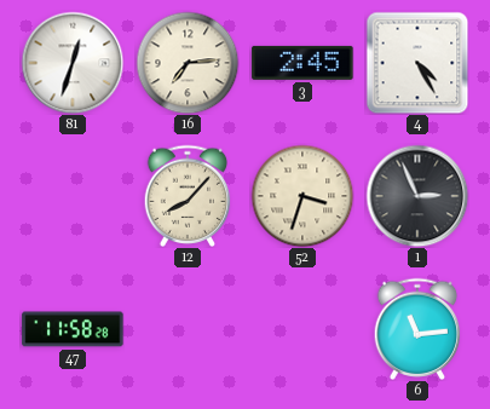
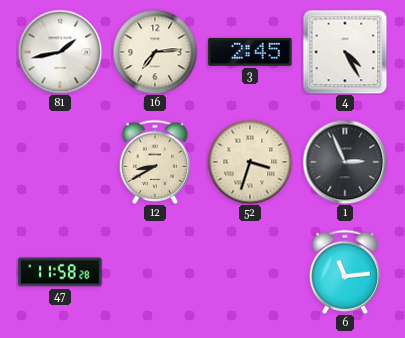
81: 12:33 -> 1:43
12: 8:07 -> 8:40
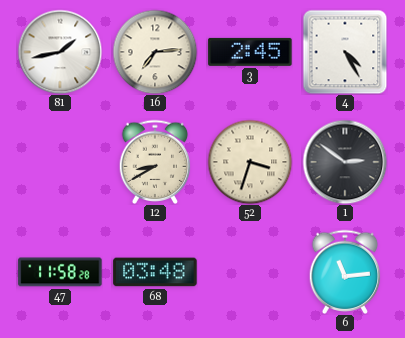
1: 2:56 -> 2:51
68: none -> 03:48
